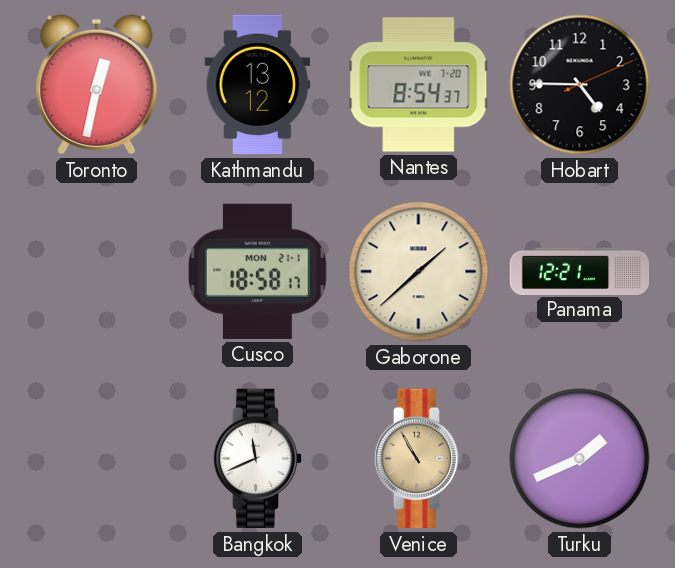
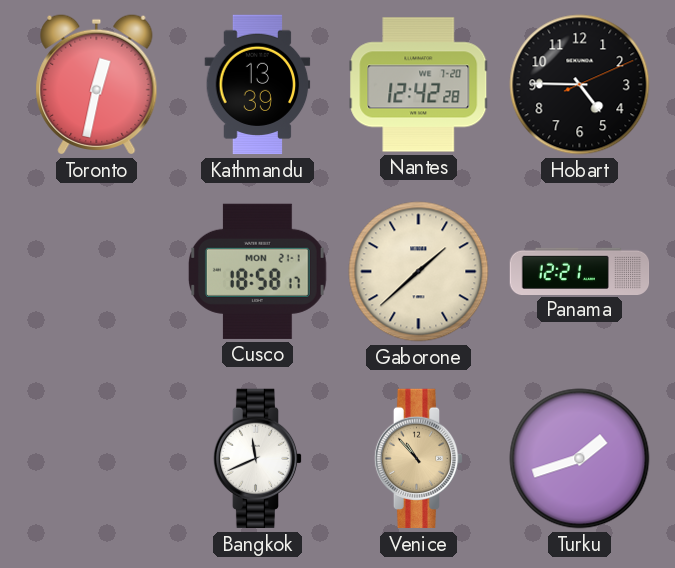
Kathmandu: 13:12 -> 13:39
Nantes: 8:54 -> 12:42
Venice: 10:55 -> 10:53
Turku: 1:41 -> 1:42
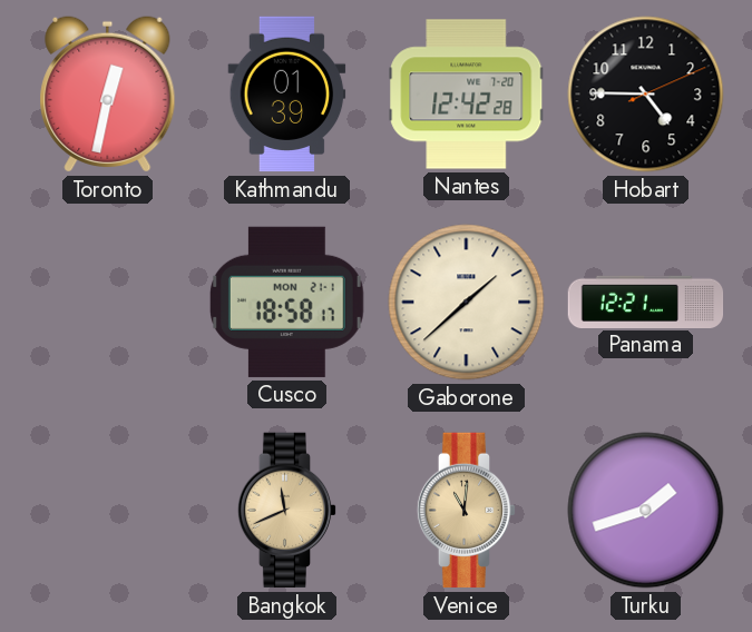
Kathmandu: 13:39 -> 01:39
Bangkok dial: white -> champagne
Venice: 10:53 -> 11:01
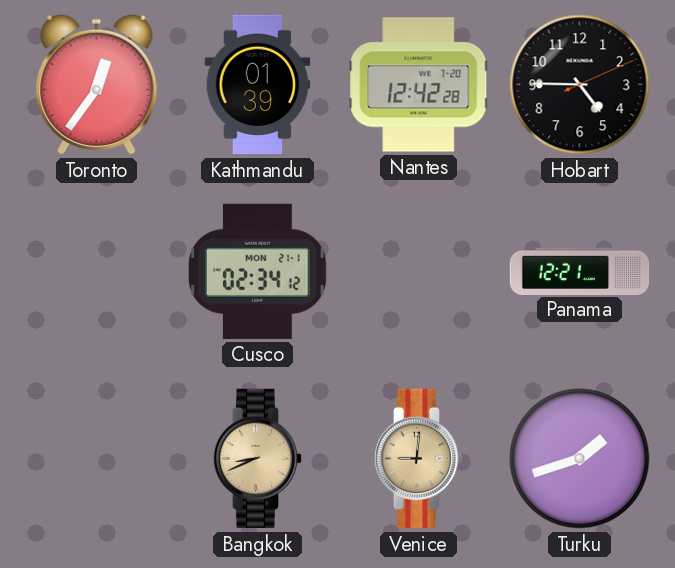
Toronto: 12:32 -> 12:36
Cusco: 18:58 -> 02:34
Gaborone: 1:38 -> none
Bangkok: 11:41 -> 8:41
Venice: 11:01 -> 9:01
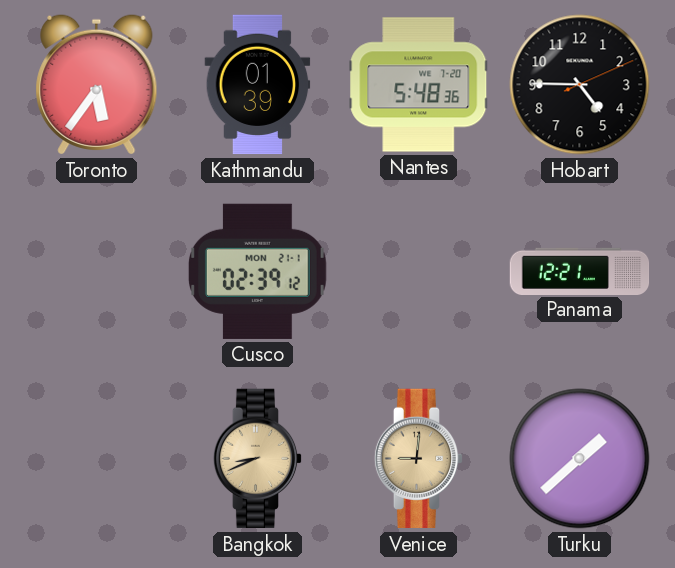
Toronto: 12:36 -> 5:36
Nantes: 12:42 -> 5:48
Cusco: 02:34 -> 02:39
Turku: 1:42 -> 1:38
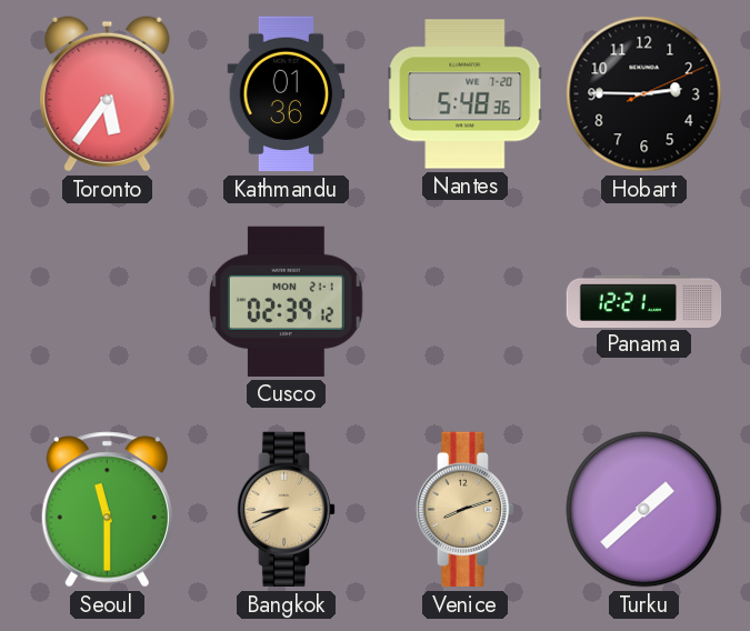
Kathmandu: 01:39 -> 01:36
Hobart: 4:45 -> 2:45
Seoul: none -> 11:30
Venice: 9:01 -> 8:12
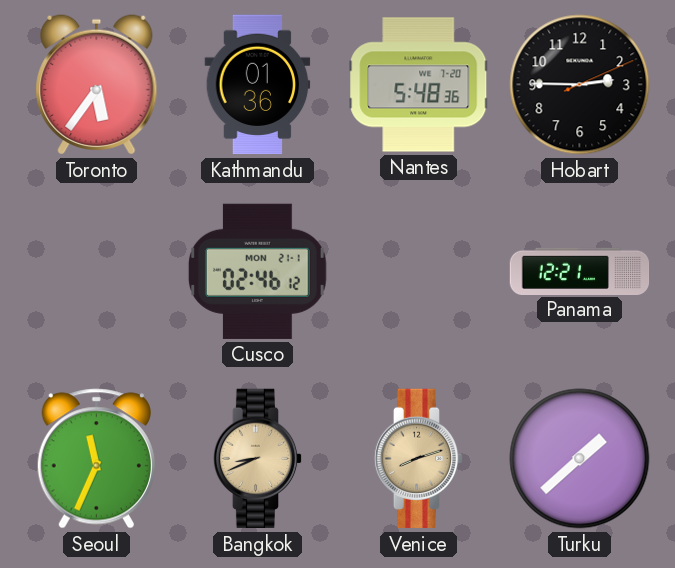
Cusco: 02:39 -> 02:46
Seoul: 11:30 -> 11:34
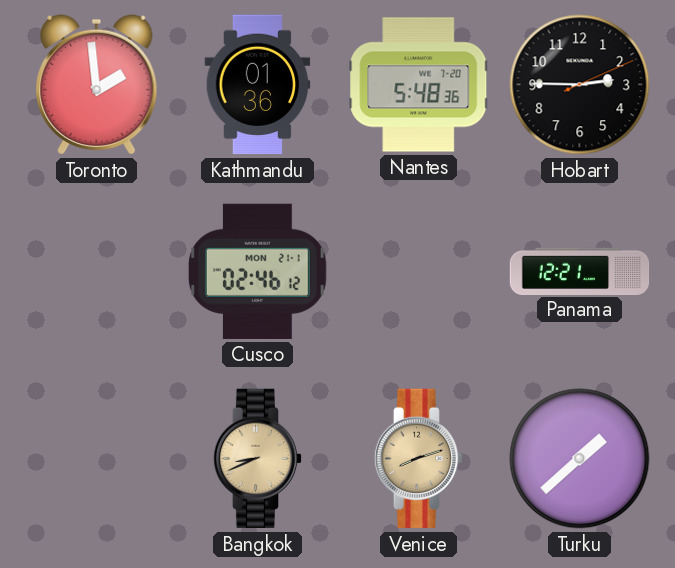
Toronto: 5:36 -> 1:59
Seoul: 11:34 -> none
